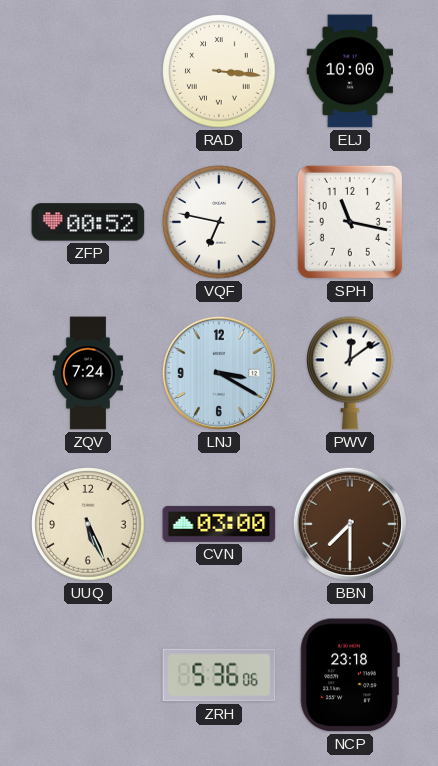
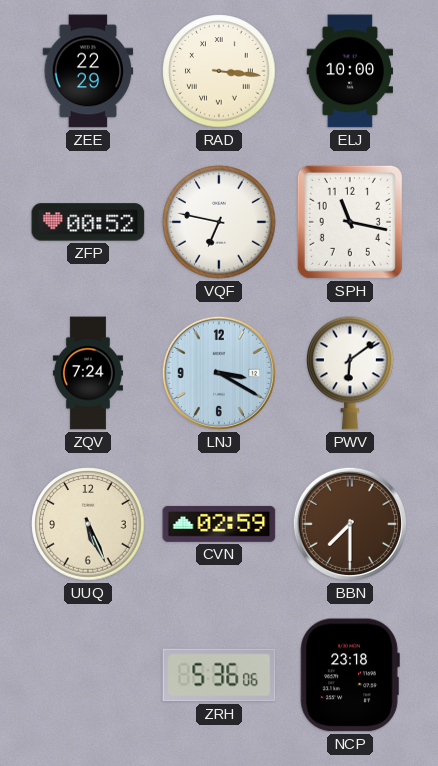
ZEE: none -> 22:29
PWV: 12:09 -> 6:09
CVN: 03:00 -> 02:59
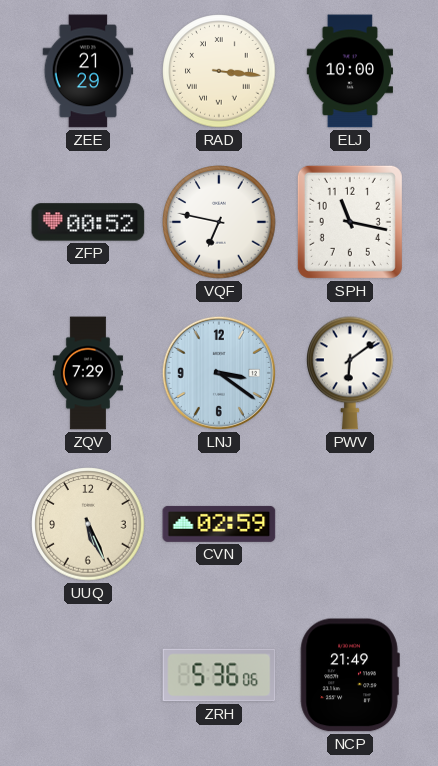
ZEE: 22:29 -> 21:29
ZQV: 7:24 -> 7:29
LNJ: 3:20 -> 3:21
BBN: 7:30 -> none
NCP: 23:18 -> 21:49
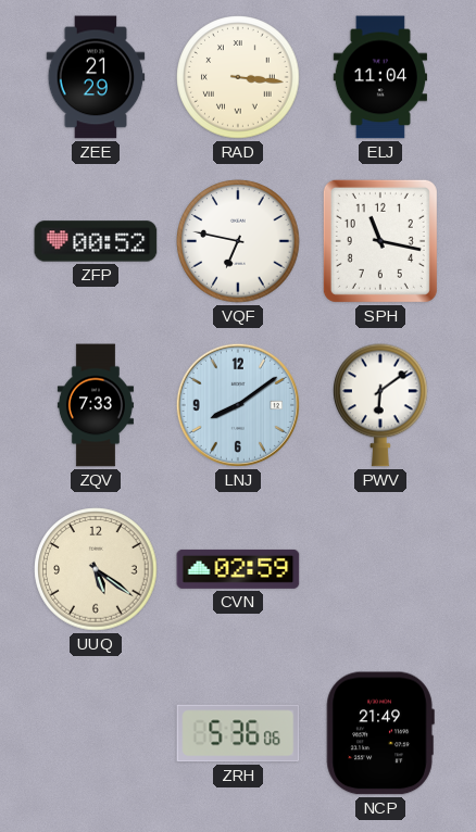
ELJ: 10:00 -> 11:04
ZQV: 7:29 -> 7:33
LNJ: 3:21 -> 8:09
UUQ: 5:26 -> 5:21
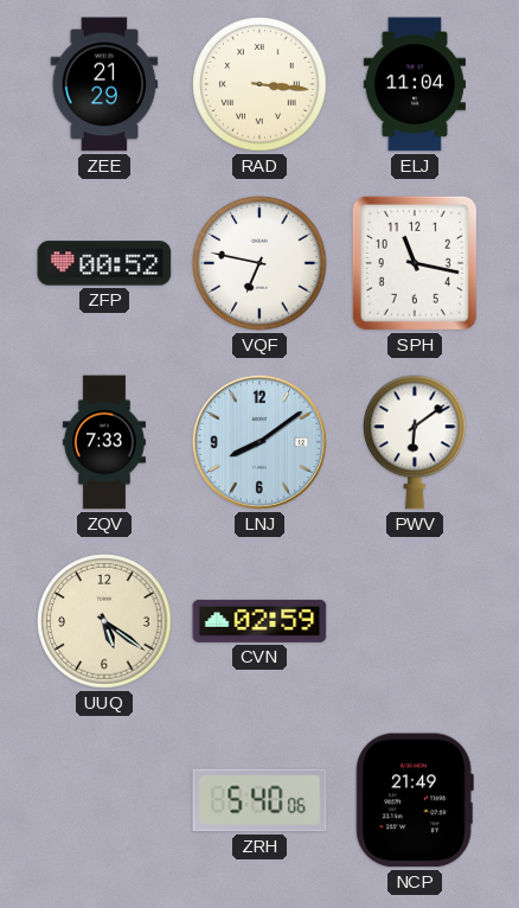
ZRH: 5:36 -> 5:40
